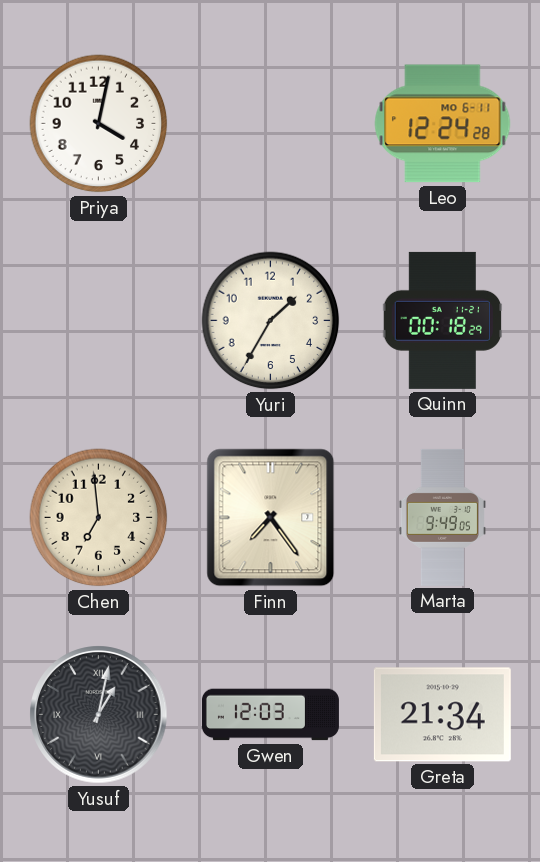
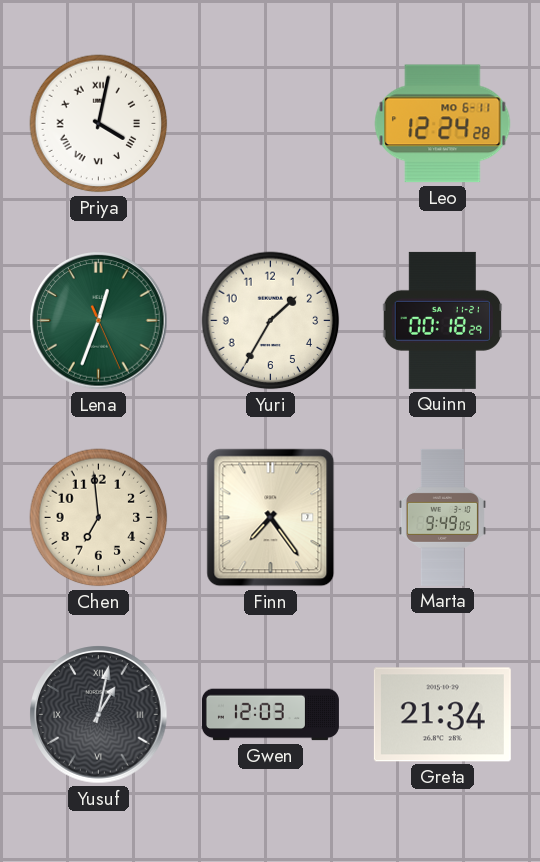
Priya numerals: Arabic -> Roman
Lena: none -> 12:33
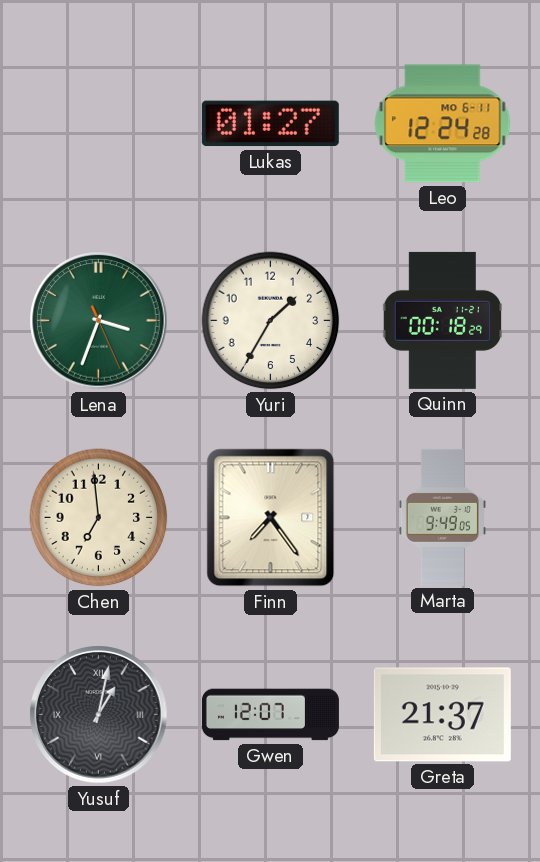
Priya: 4:02 -> none
Lukas: none -> 01:27
Lena: 12:33 -> 3:33
Gwen: 12:03 -> 12:07
Greta: 21:34 -> 21:37
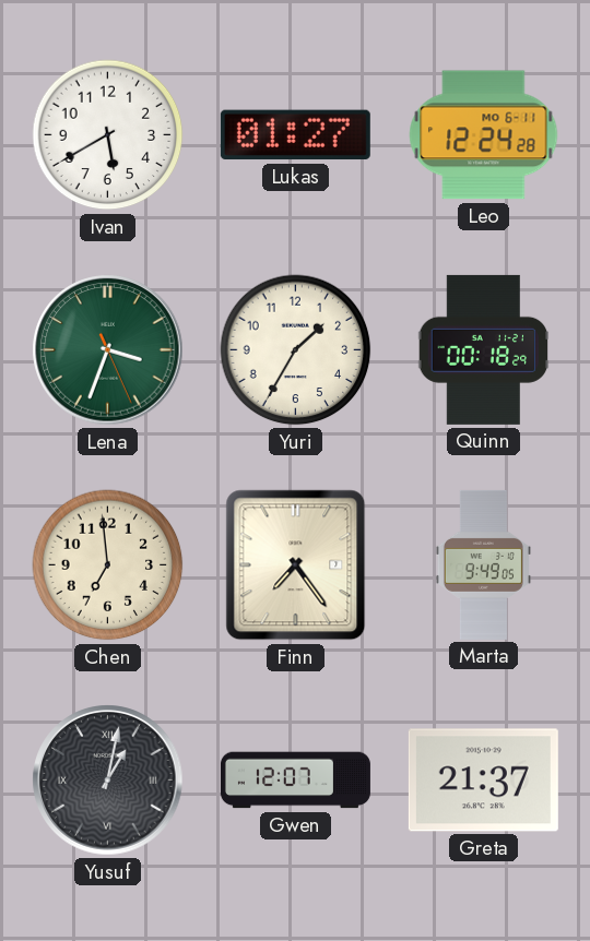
Ivan: none -> 5:40
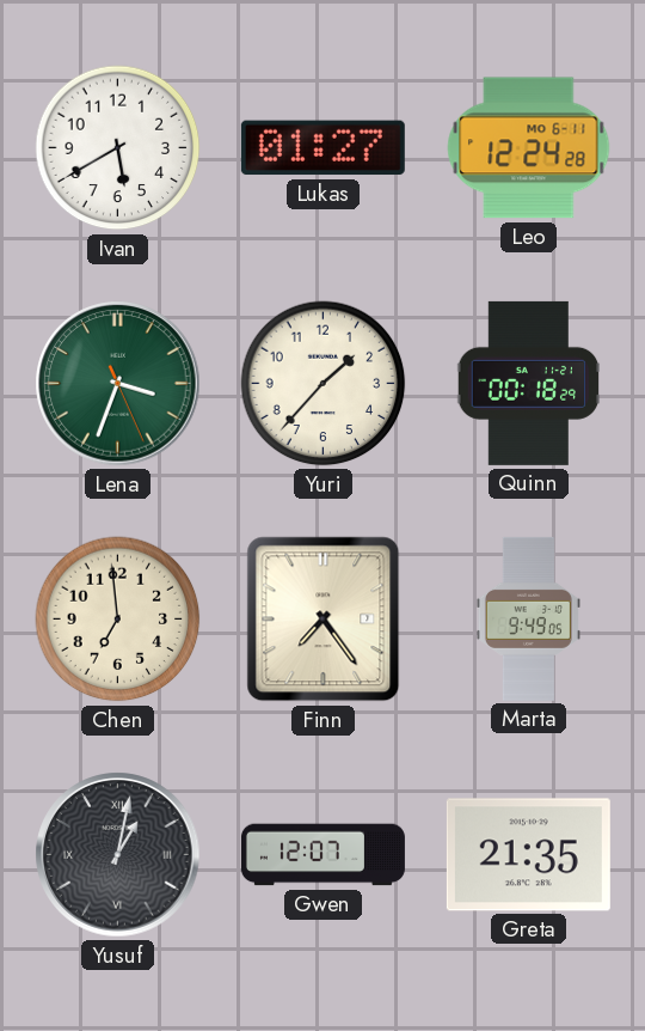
Yuri: 1:35 -> 1:37
Greta: 21:37 -> 21:35
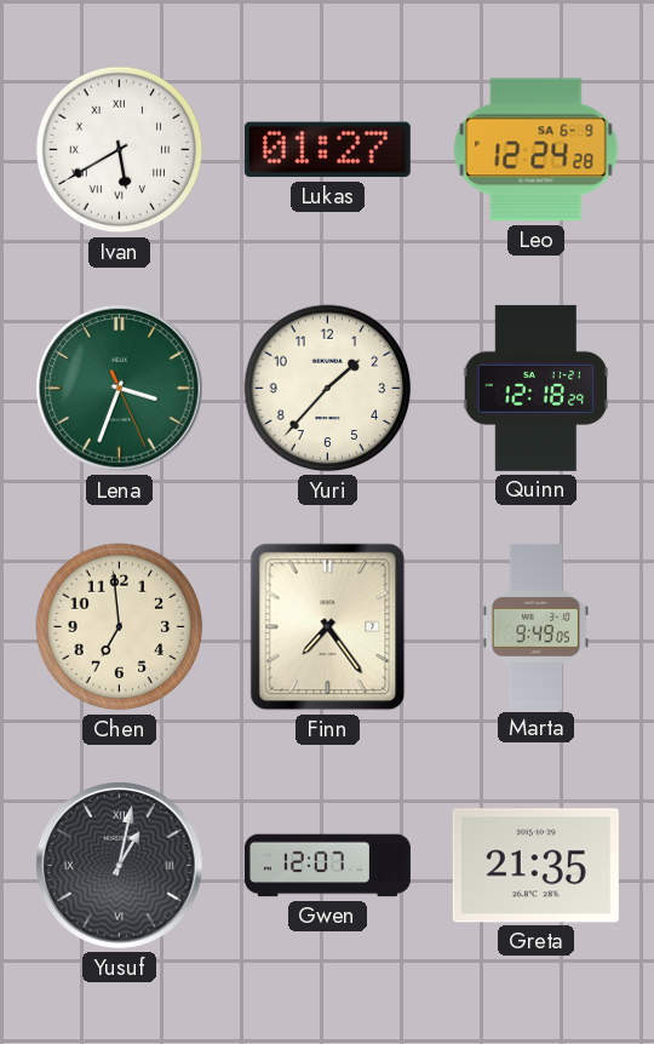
Ivan numerals: Arabic -> Roman
Leo date: MO 6-11 -> SA 6-9
Quinn: 00:18 -> 12:18
